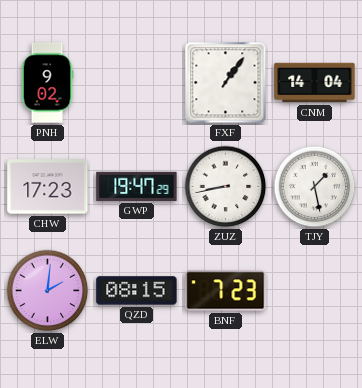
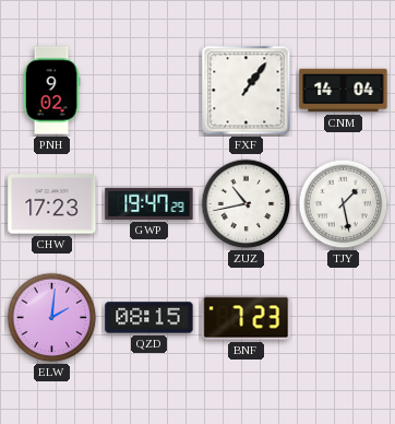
ZUZ: 8:43 -> 10:43
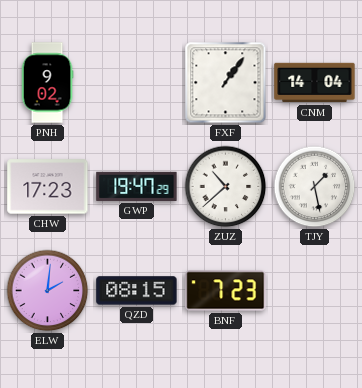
ZUZ: 10:43 -> 10:38
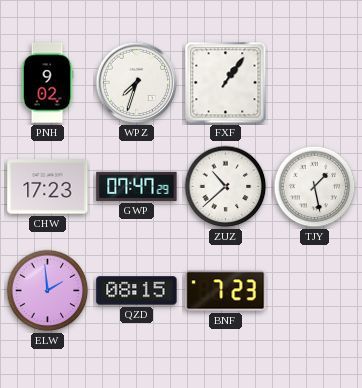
WPZ: none -> 7:33
CNM: 14:04 -> none
GWP: 19:47 -> 07:47
ELW: 2:01 -> 1:59
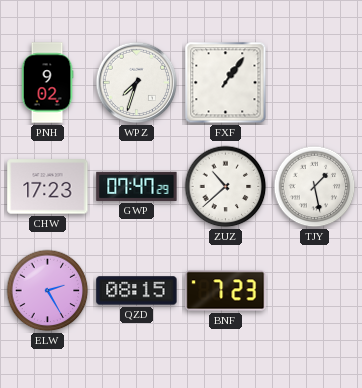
ELW: 1:59 -> 2:25
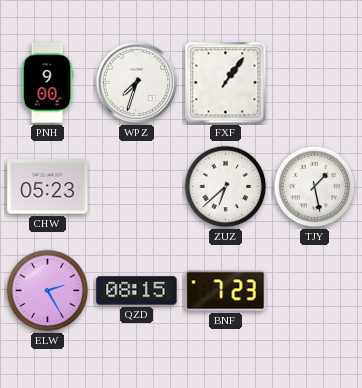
PNH: 9:02 -> 9:00
CHW: 17:23 -> 05:23
GWP: 07:47 -> none
ZUZ: 10:38 -> 6:38
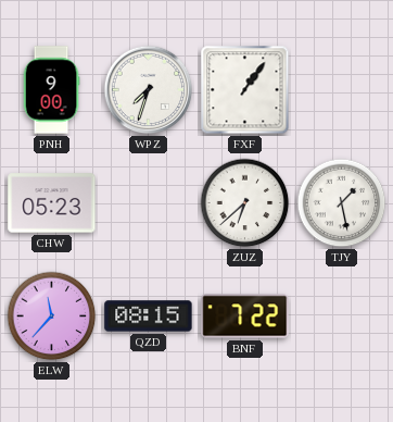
ELW: 2:25 -> 11:37
BNF: 7:23 -> 7:22
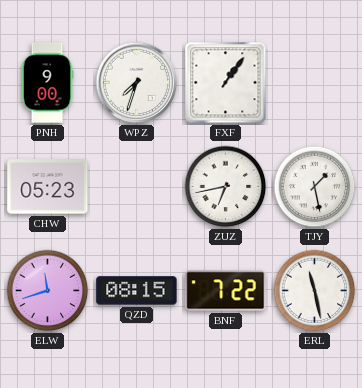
ZUZ: 6:38 -> 6:43
ELW: 11:37 -> 11:42
ERL: none -> 11:28
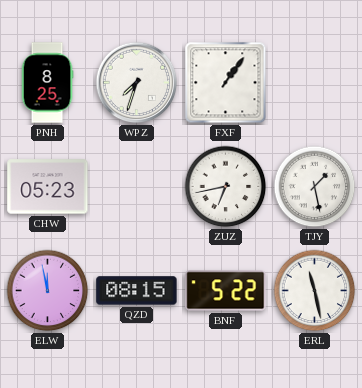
PNH: 9:00 -> 8:25
ELW: 11:42 -> 11:58
BNF: 7:22 -> 5:22
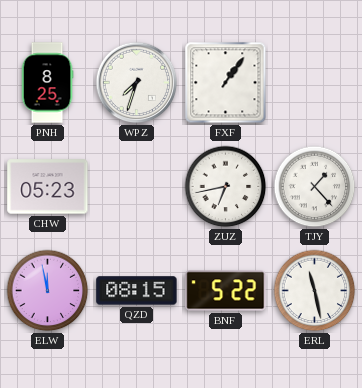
TJY: 1:28 -> 1:23
